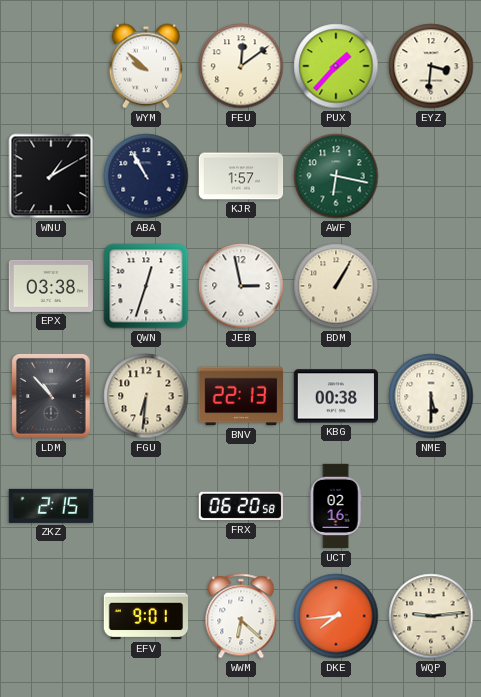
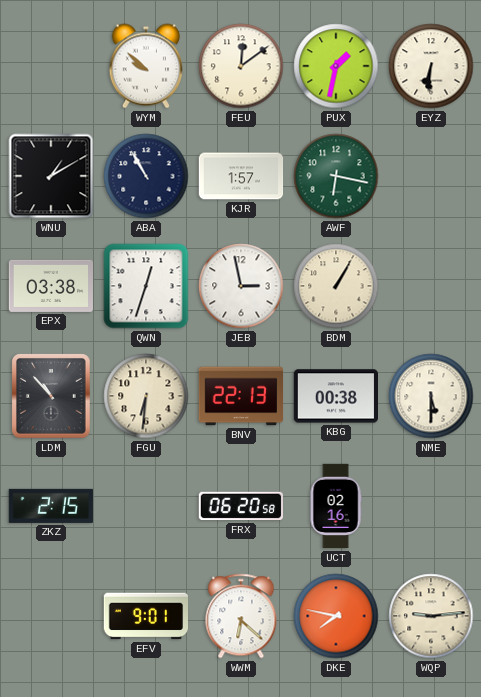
PUX: 1:37 -> 1:32
EYZ: 3:31 -> 6:31
DKE: 7:44 -> 7:47
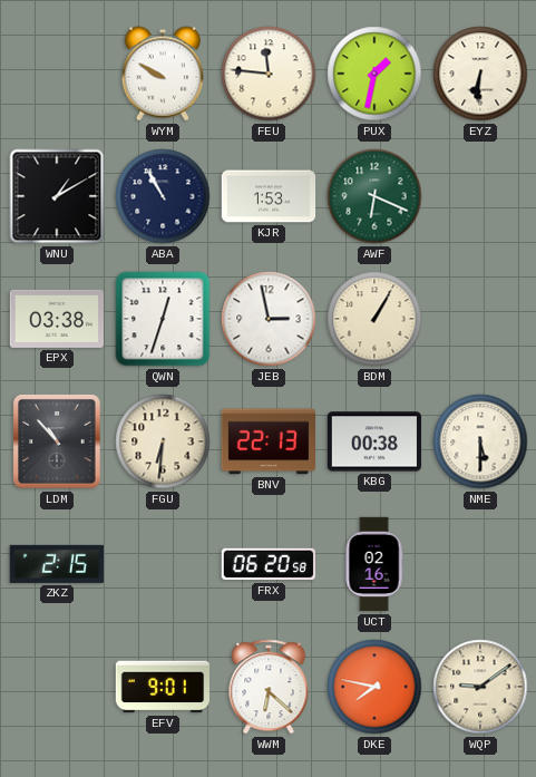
WYM: 9:52 -> 9:50
FEU: 12:09 -> 11:46
KJR: 1:57 -> 1:53
AWF: 6:17 -> 6:19
WQP: 9:14 -> 9:09
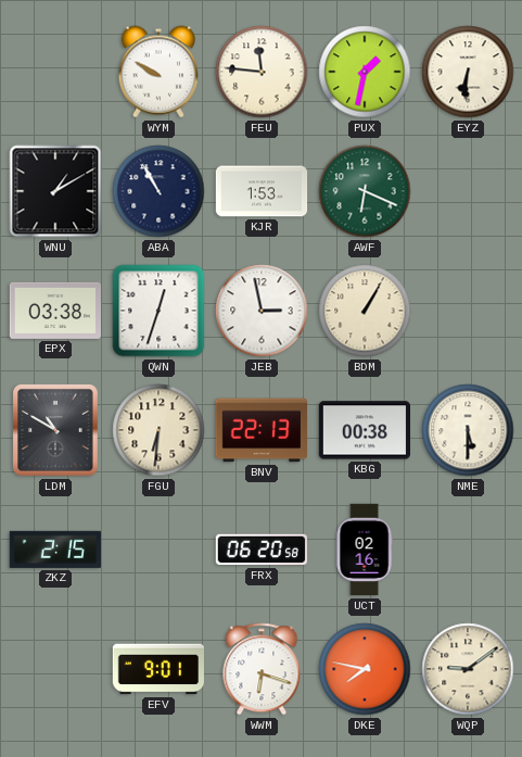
LDM: 10:53 -> 10:50
WWM: 6:22 -> 6:18
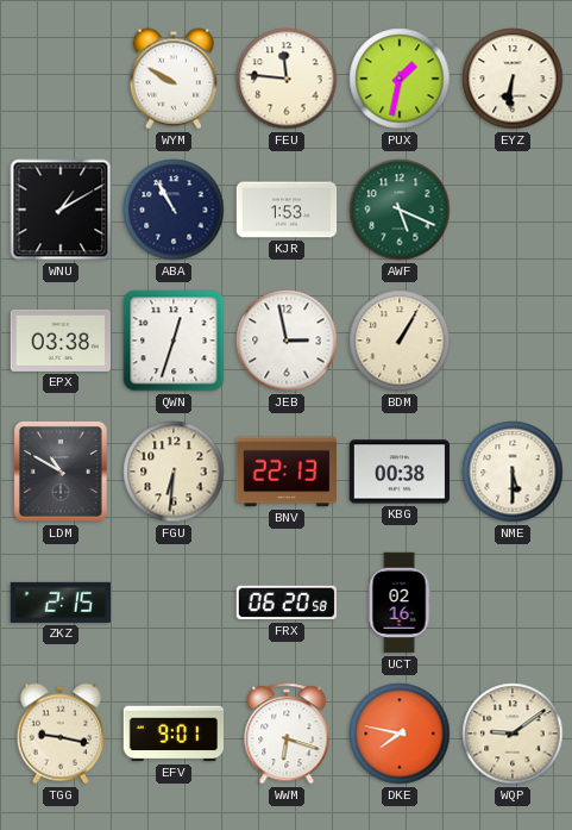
AWF: 6:19 -> 5:19
TGG: none -> 9:17
